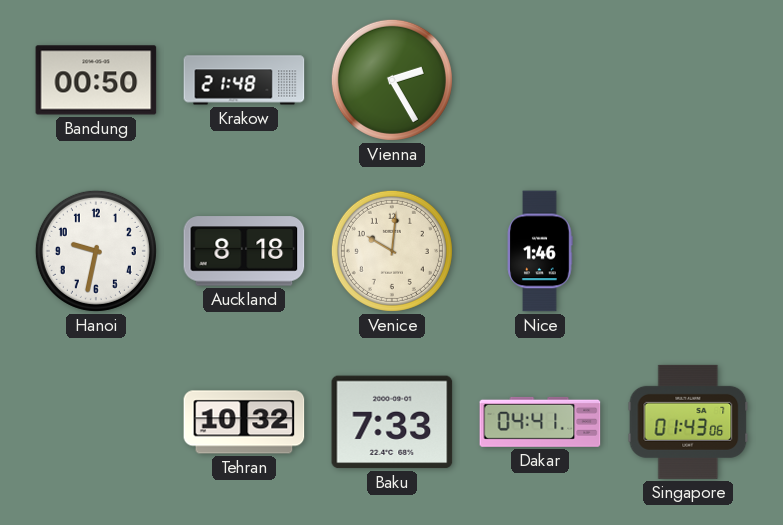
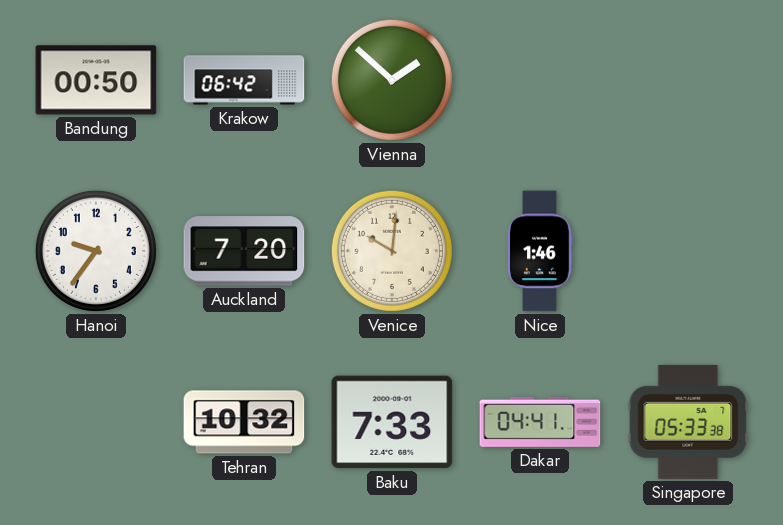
Krakow: 21:48 -> 06:42
Vienna: 2:25 -> 1:52
Hanoi: 9:32 -> 9:36
Auckland: 8:18 -> 7:20
Singapore: 01:43 -> 05:33
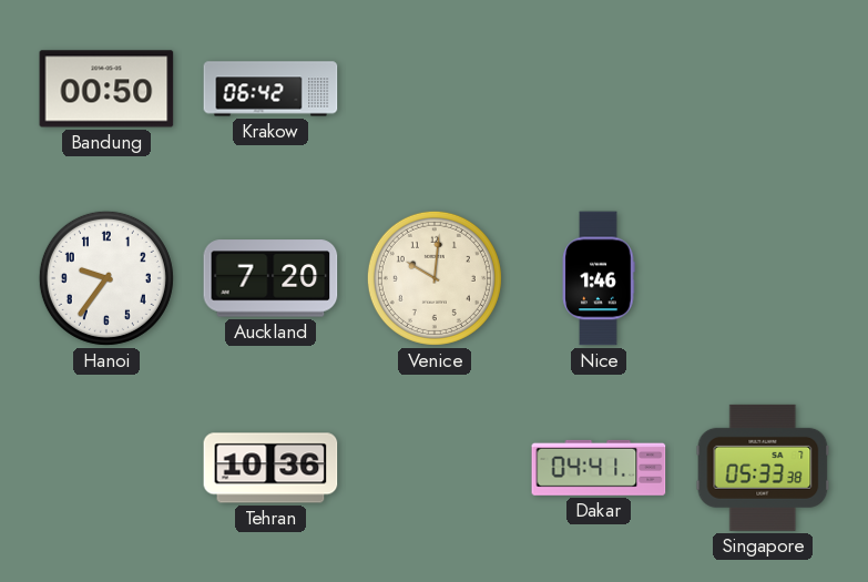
Vienna: 1:52 -> none
Tehran: 10:32 -> 10:36
Baku: 7:33 -> none
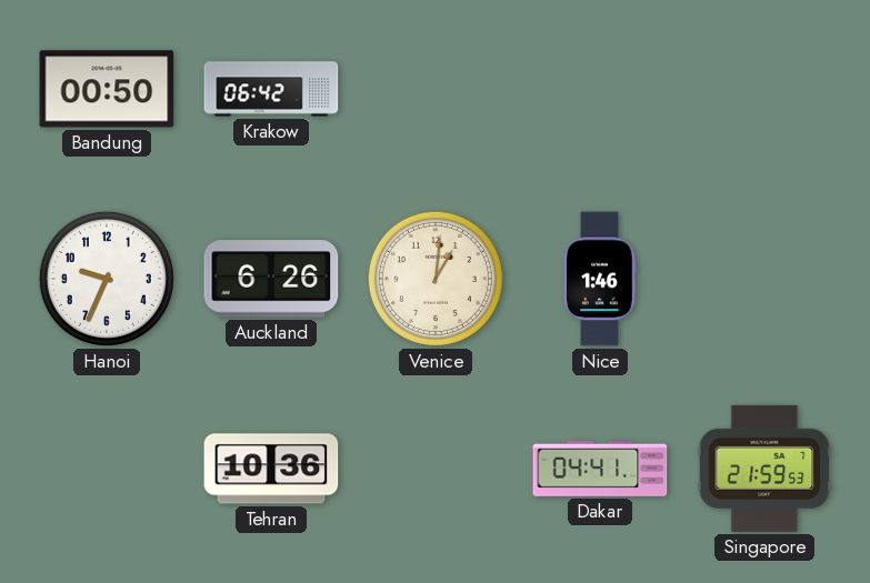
Hanoi: 9:36 -> 9:34
Auckland: 7:20 -> 6:26
Venice: 10:01 -> 1:01
Singapore: 05:33 -> 21:59
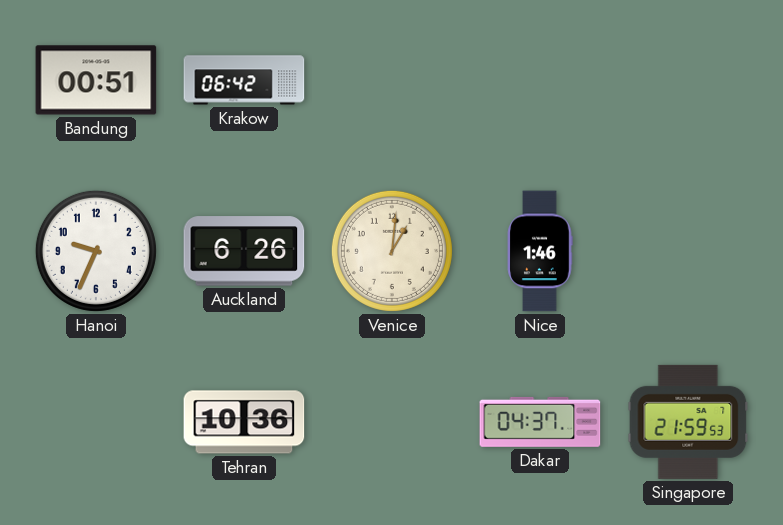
Bandung: 00:50 -> 00:51
Dakar: 04:41 -> 04:37
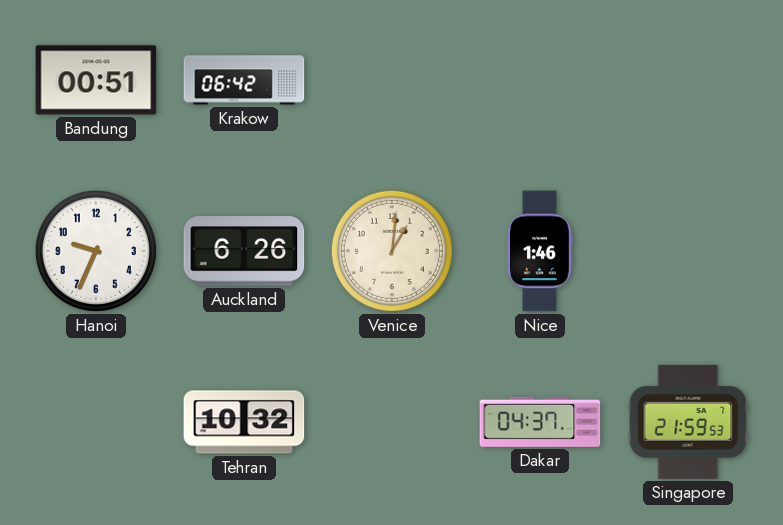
Tehran: 10:36 -> 10:32
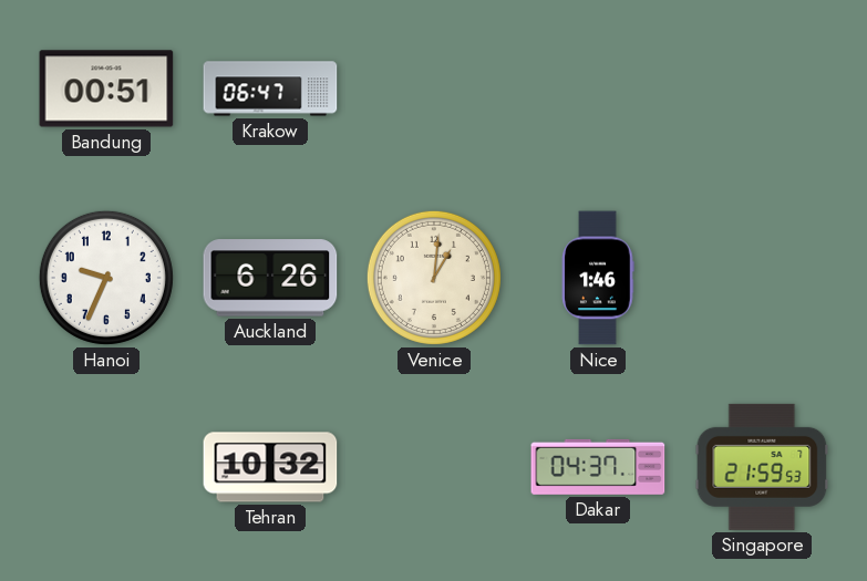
Krakow: 06:42 -> 06:47
